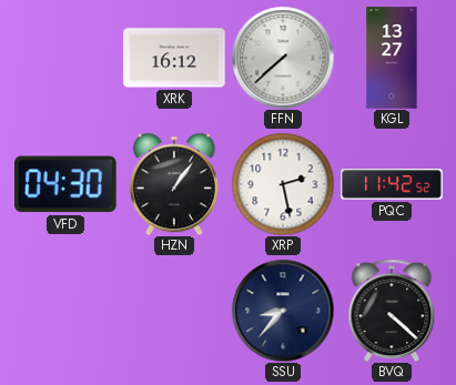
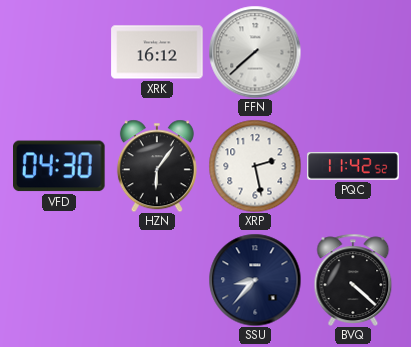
KGL: 13:27 -> none
HZN: 1:06 -> 6:06
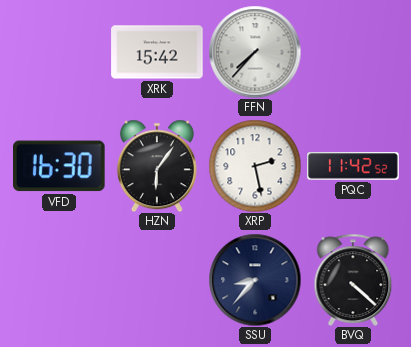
XRK: 16:12 -> 15:42
FFN: 7:38 -> 7:37
VFD: 04:30 -> 16:30
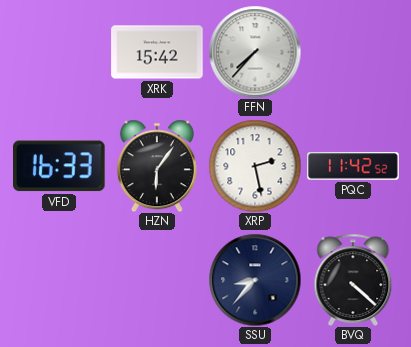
VFD: 16:30 -> 16:33
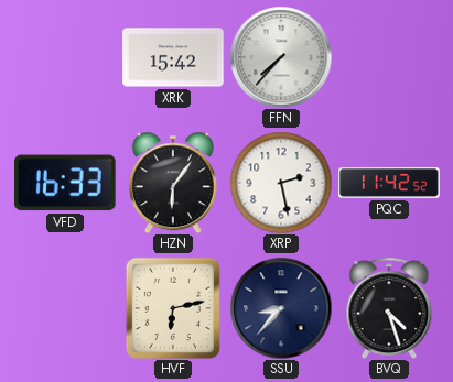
HVF: none -> 6:13
BVQ: 4:22 -> 4:27
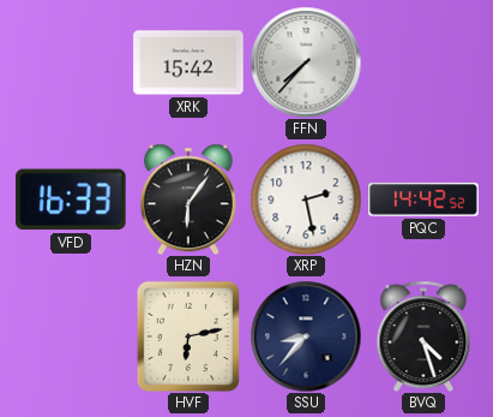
PQC: 11:42 -> 14:42
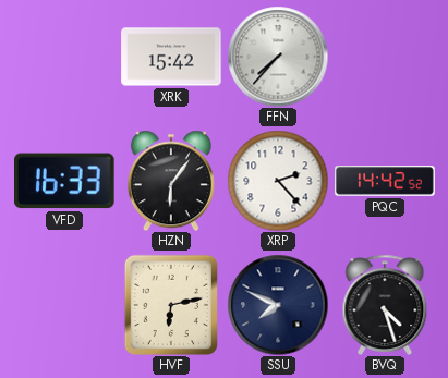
XRP: 2:28 -> 2:23
SSU: 8:37 -> 7:49
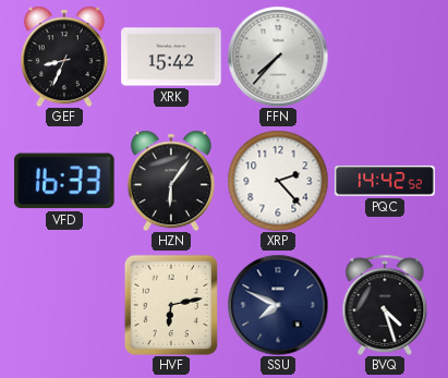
GEF: none -> 8:34
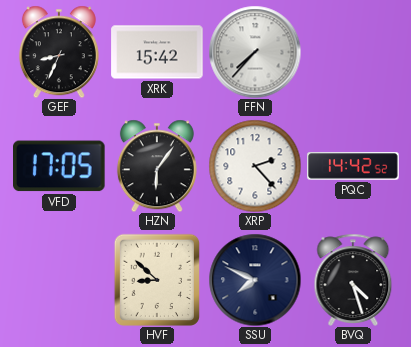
VFD: 16:33 -> 17:05
HVF: 6:13 -> 8:52
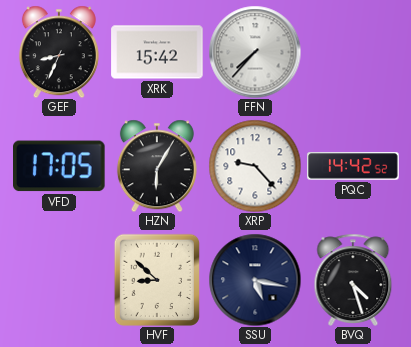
HZN: 6:06 -> 6:05
XRP: 2:23 -> 9:23
SSU: 7:49 -> 5:17
